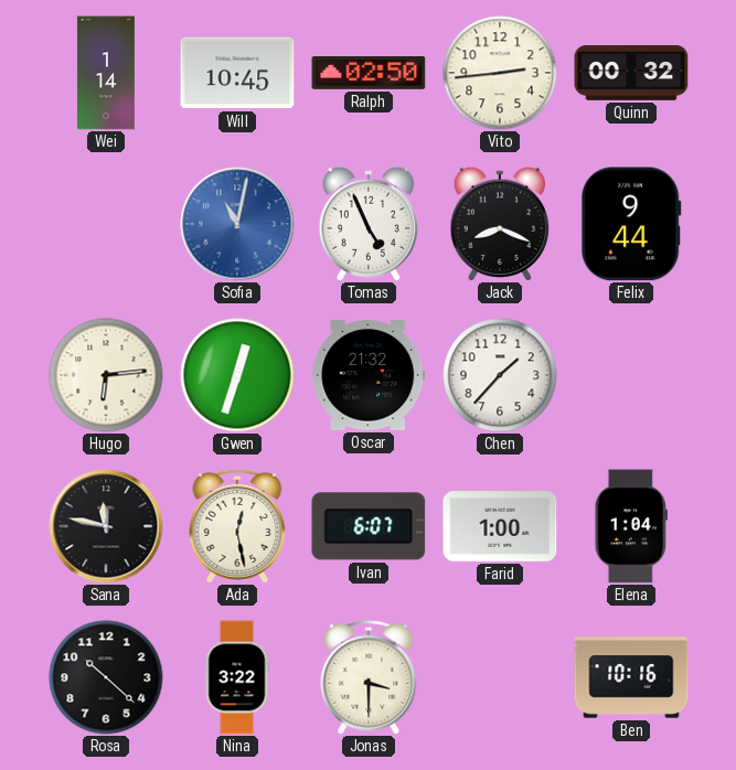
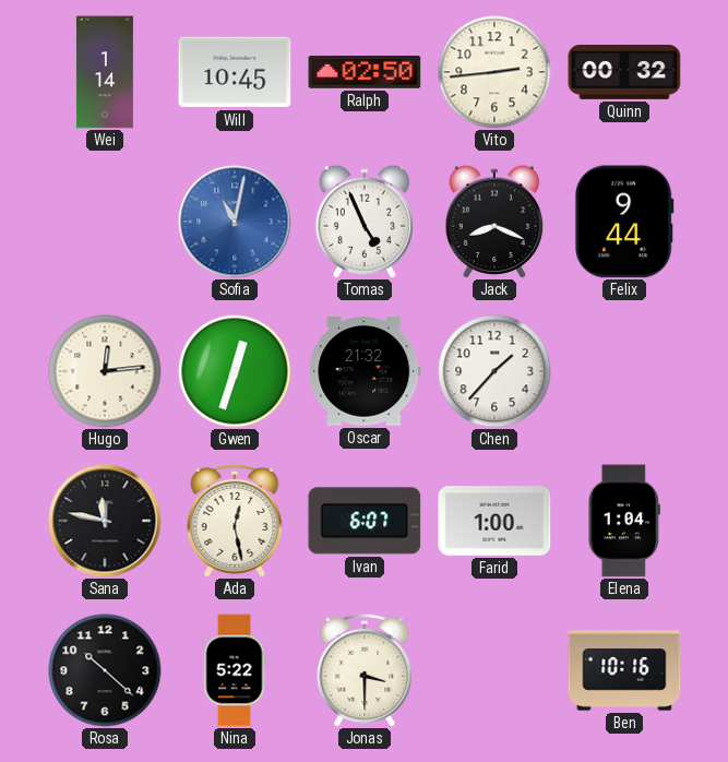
Hugo: 6:14 -> 12:14
Nina: 3:22 -> 5:22
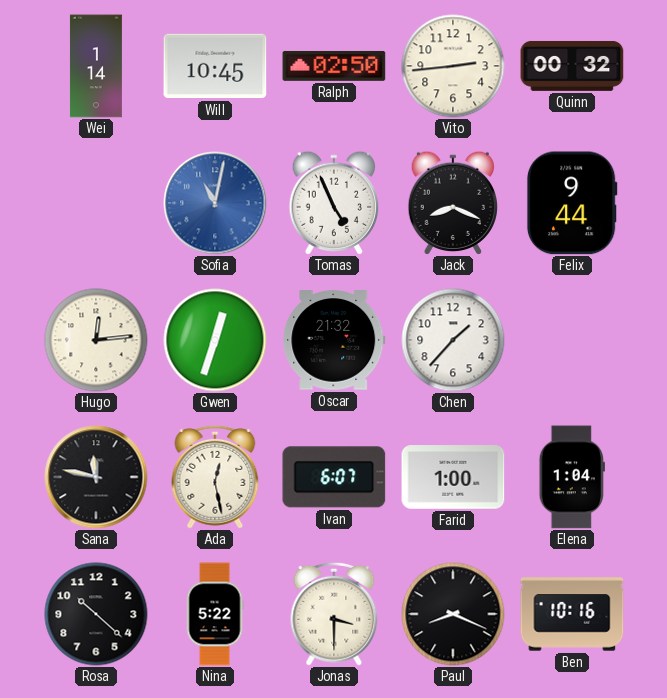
Paul: none -> 8:19
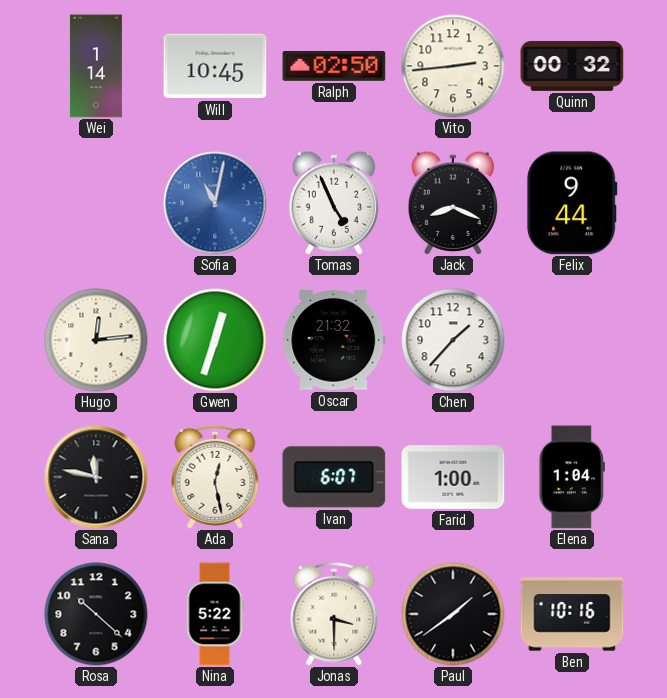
Paul: 8:19 -> 1:39
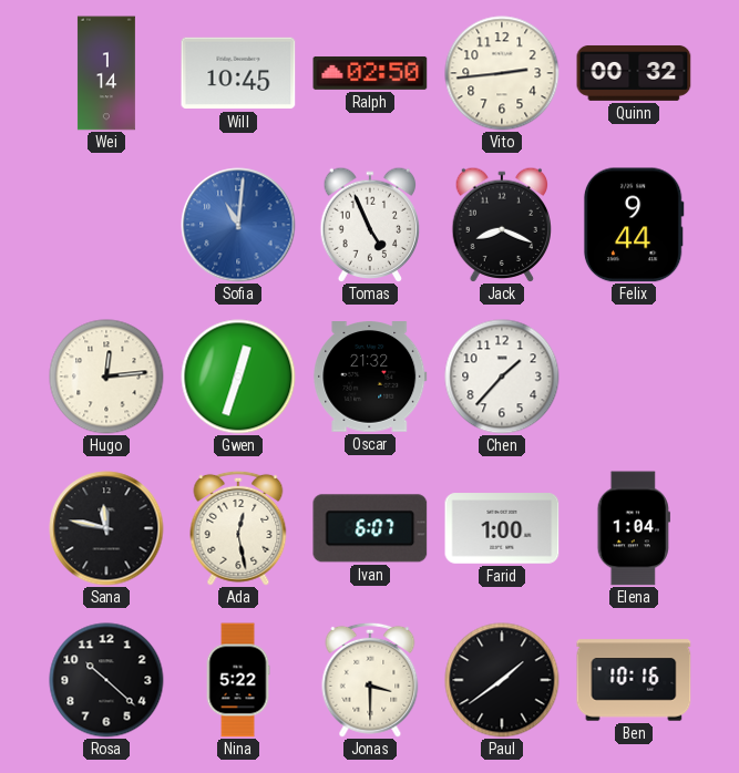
Sofia: 11:02 -> 11:01
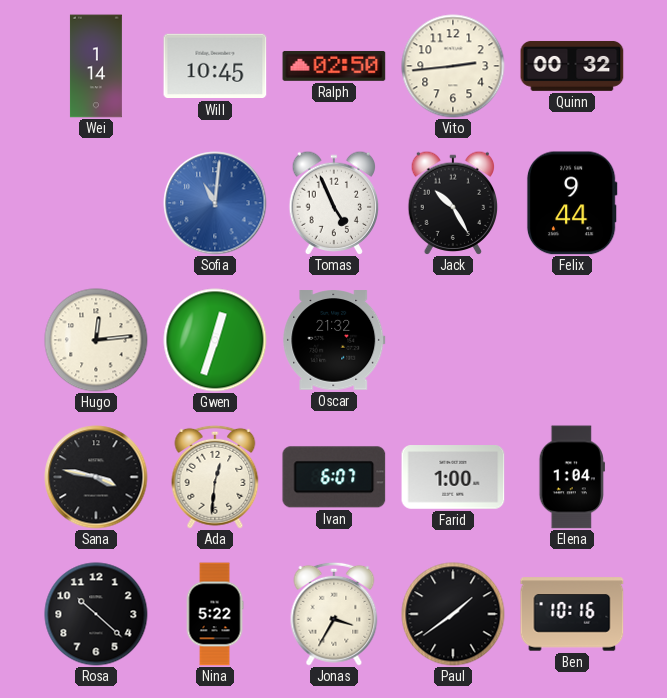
Jack: 8:19 -> 10:25
Chen: 1:37 -> none
Sana: 11:47 -> 3:47
Ada: 12:28 -> 12:31
Jonas: 3:30 -> 3:35
